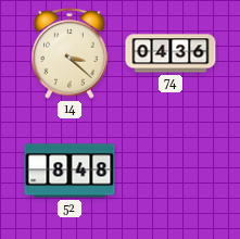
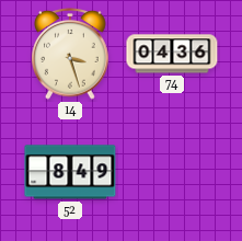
14: 3:22 -> 3:27
52: 8:48 -> 8:49
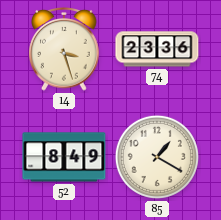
74: 04:36 -> 23:36
85: none -> 1:20
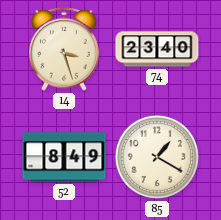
74: 23:36 -> 23:40
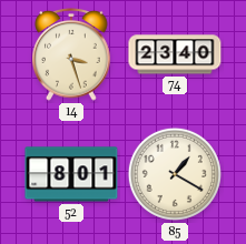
52: 8:49 -> 8:01
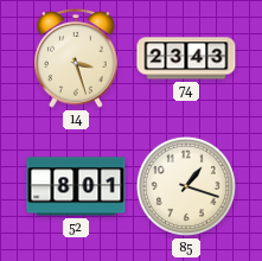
74: 23:40 -> 23:43
85: 1:20 -> 1:18
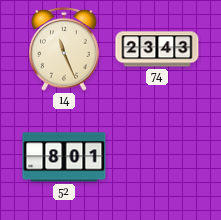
14: 3:27 -> 11:26
85: 1:18 -> none
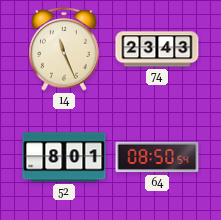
64: none -> 08:50
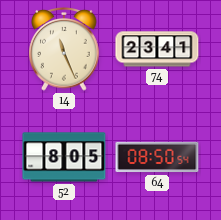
74: 23:43 -> 23:41
52: 8:01 -> 8:05
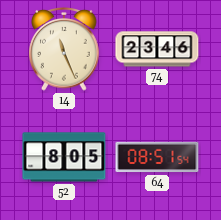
74: 23:41 -> 23:46
64: 08:50 -> 08:51
